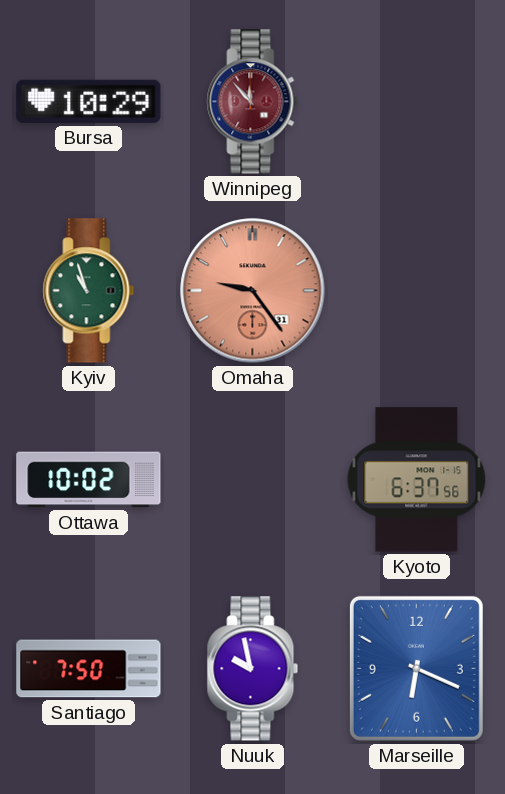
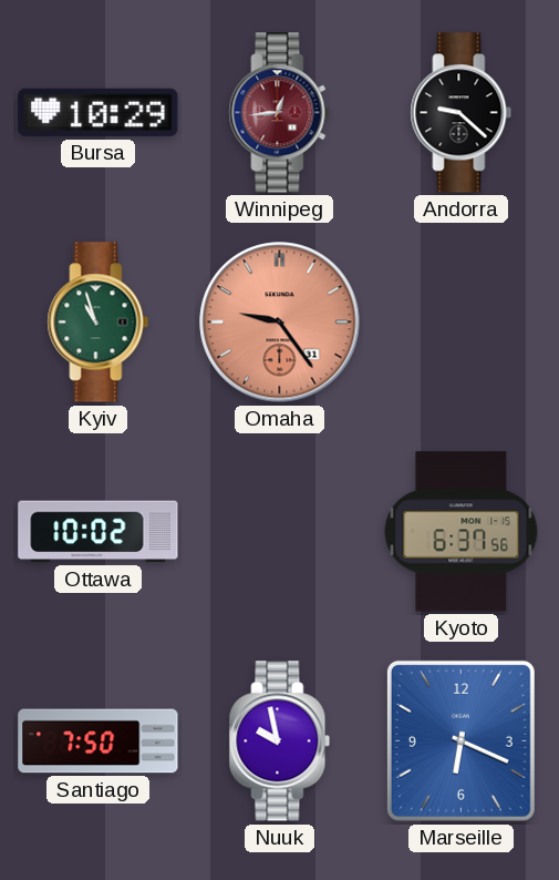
Winnipeg: 11:53 -> 12:44
Andorra: none -> 9:22
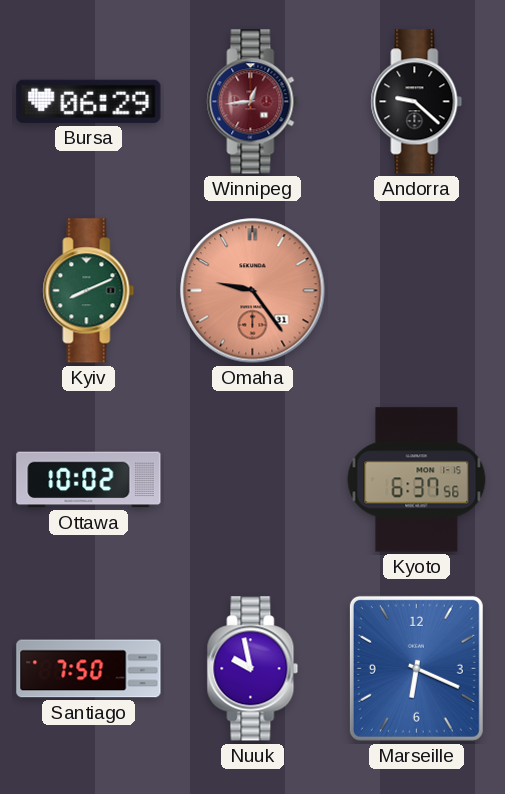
Bursa: 10:29 -> 06:29
Kyiv: 10:57 -> 8:11
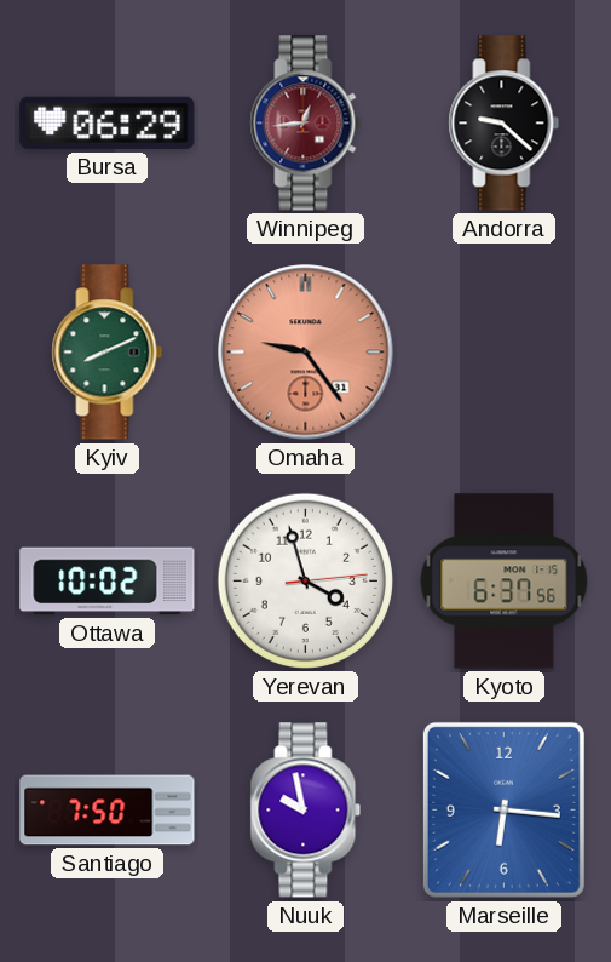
Yerevan: none -> 3:57
Marseille: 6:19 -> 6:16
